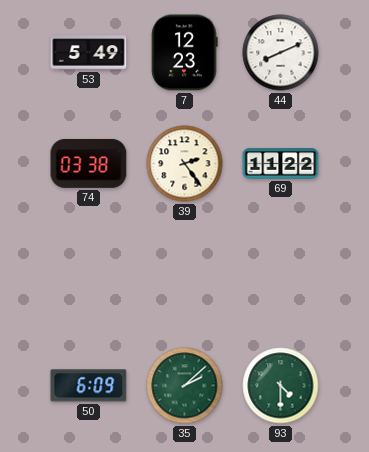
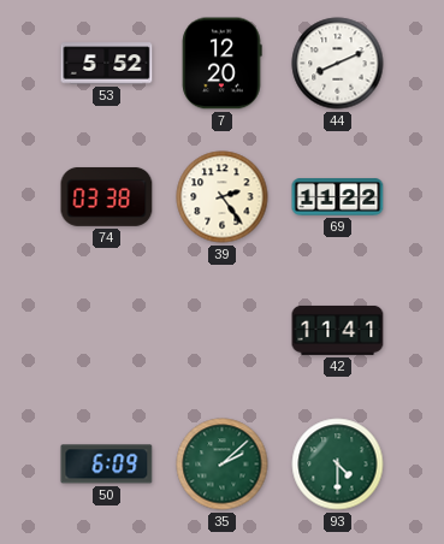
53: 5:49 -> 5:52
7: 12:23 -> 12:20
42: none -> 11:41
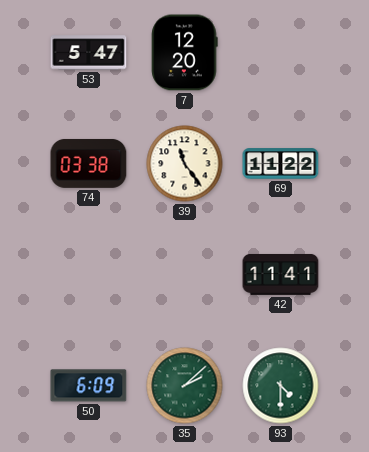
53: 5:52 -> 5:47
44: 8:11 -> none
39: 2:24 -> 11:24
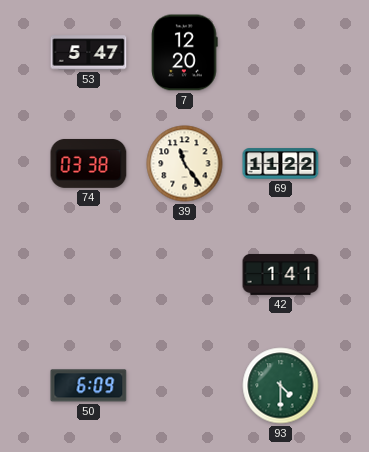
42: 11:41 -> 1:41
35: 2:08 -> none
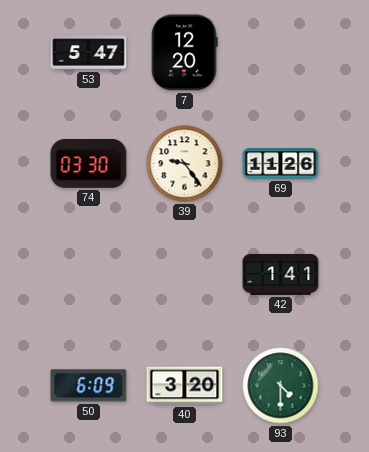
74: 03:38 -> 03:30
39: 11:24 -> 9:24
69: 11:22 -> 11:26
40: none -> 3:20
